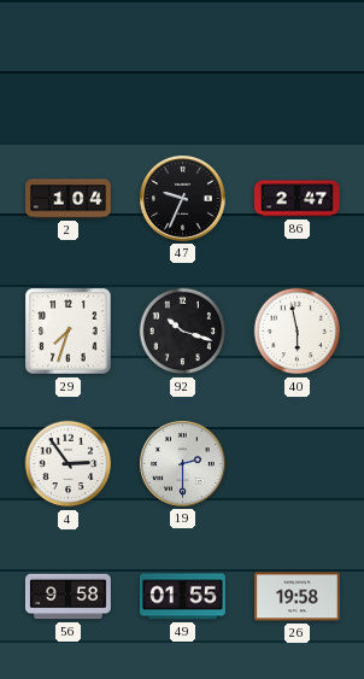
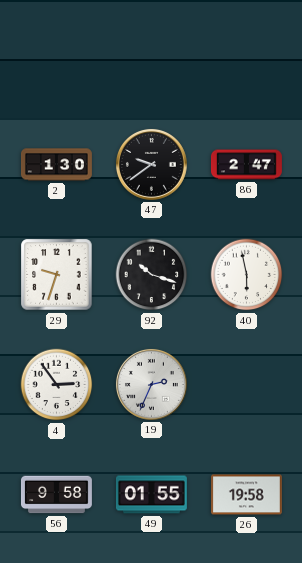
2: 1:04 -> 1:30
47: 9:34 -> 9:39
29: 7:33 -> 9:33
19: 2:30 -> 2:34
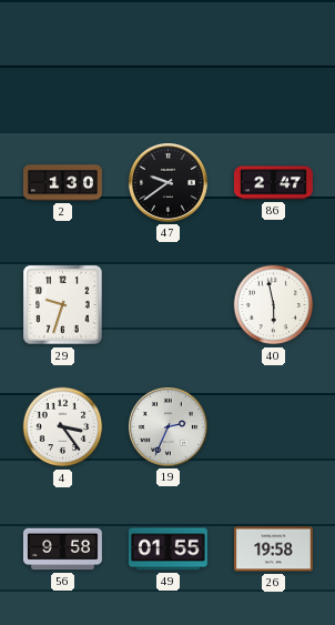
92: 10:18 -> none
4: 2:54 -> 3:24
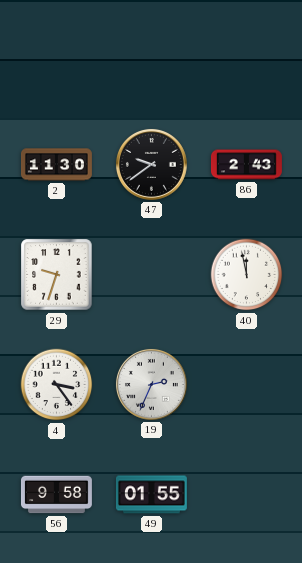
2: 1:30 -> 11:30
86: 2:47 -> 2:43
40: 5:58 -> 11:58
26: 19:58 -> none
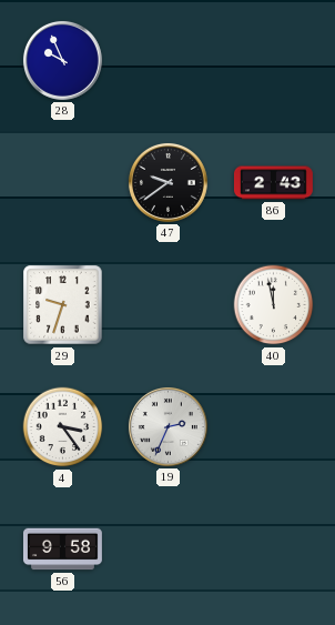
28: none -> 9:56
2: 11:30 -> none
49: 01:55 -> none
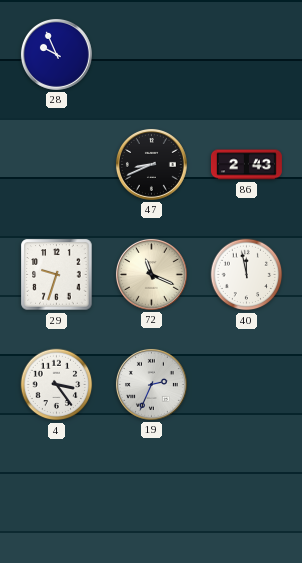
47: 9:39 -> 8:41
72: none -> 11:19
56: 9:58 -> none
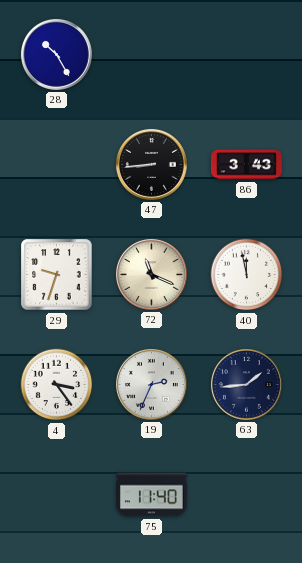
28: 9:56 -> 10:25
47: 8:41 -> 8:44
86: 2:43 -> 3:43
63: none -> 1:44
75: none -> 11:40
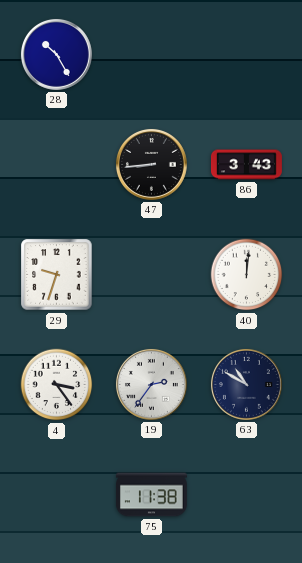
72: 11:19 -> none
40: 11:58 -> 12:01
19: 2:34 -> 2:36
63: 1:44 -> 10:50
75: 11:40 -> 11:38
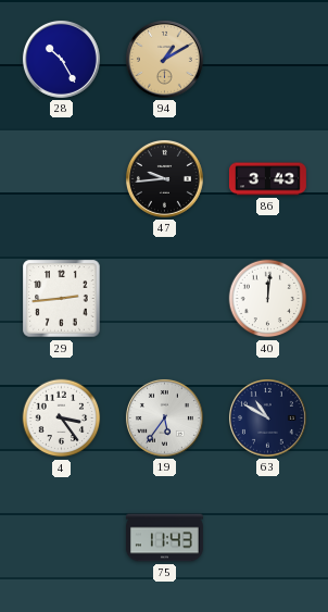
94: none -> 1:10
47: 8:44 -> 9:44
29: 9:33 -> 2:44
19: 2:36 -> 5:36
75: 11:38 -> 11:43
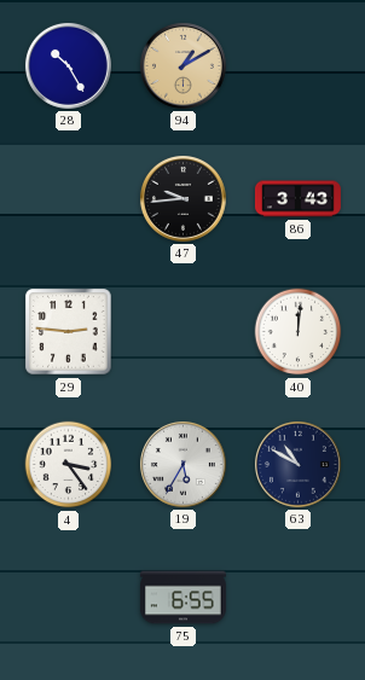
29: 2:44 -> 2:46
19: 5:36 -> 5:35
75: 11:43 -> 6:55
